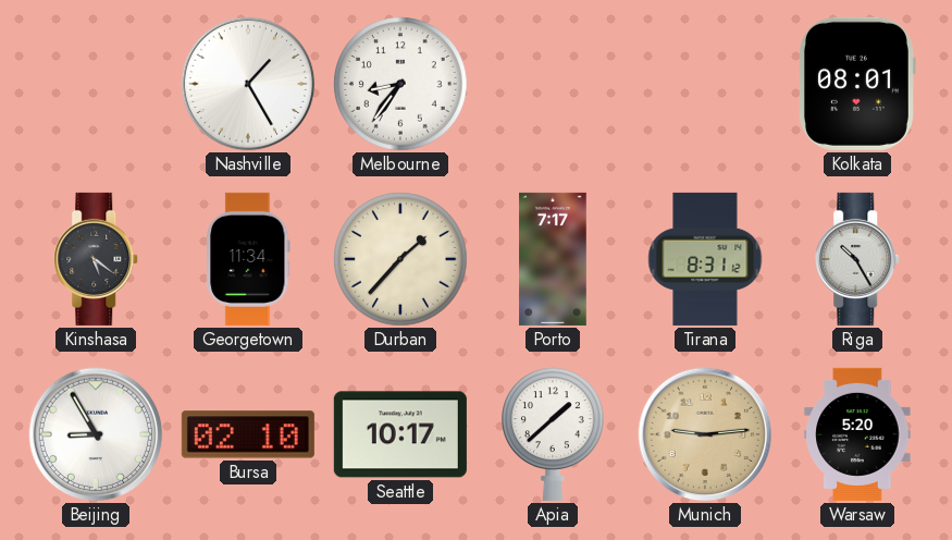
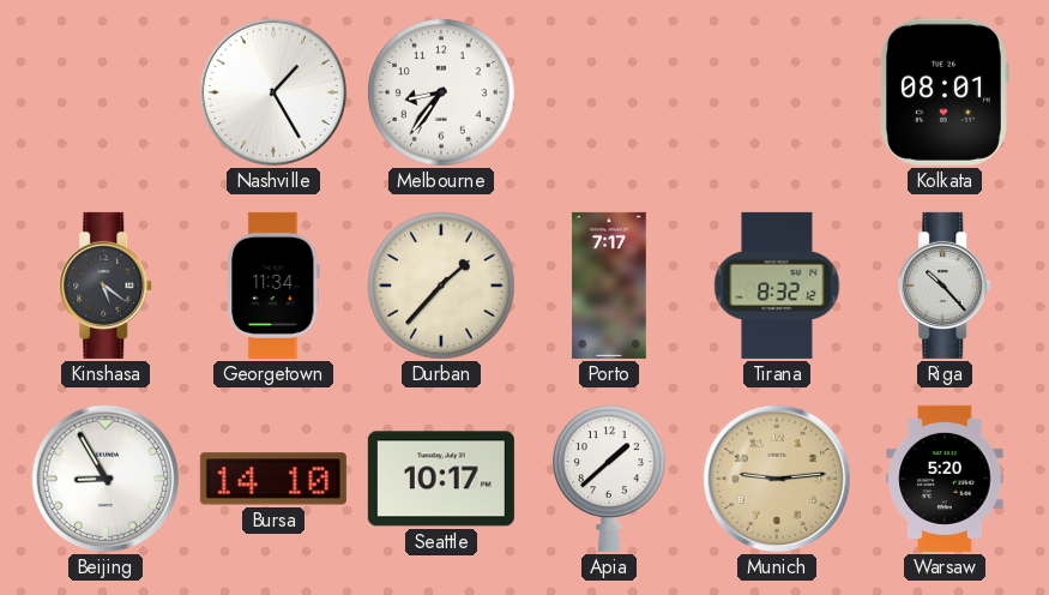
Tirana: 8:31 -> 8:32
Riga: 10:25 -> 10:23
Bursa: 02:10 -> 14:10
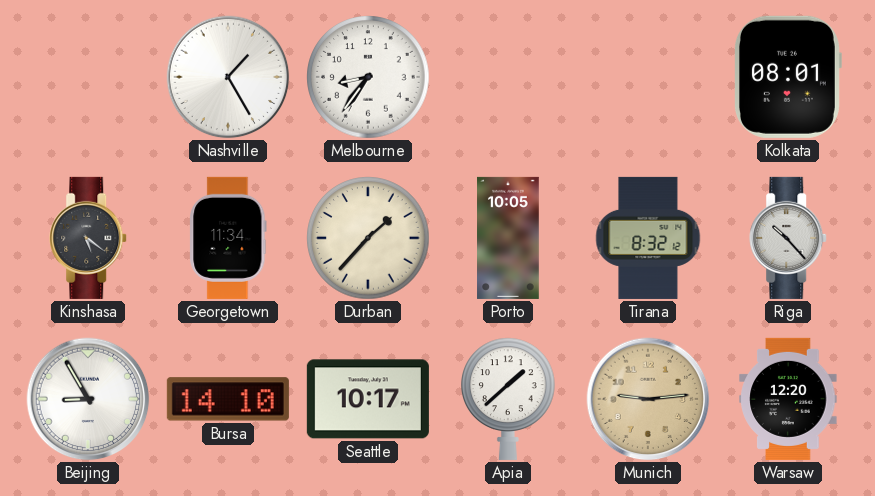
Porto: 7:17 -> 10:05
Warsaw: 5:20 -> 12:20
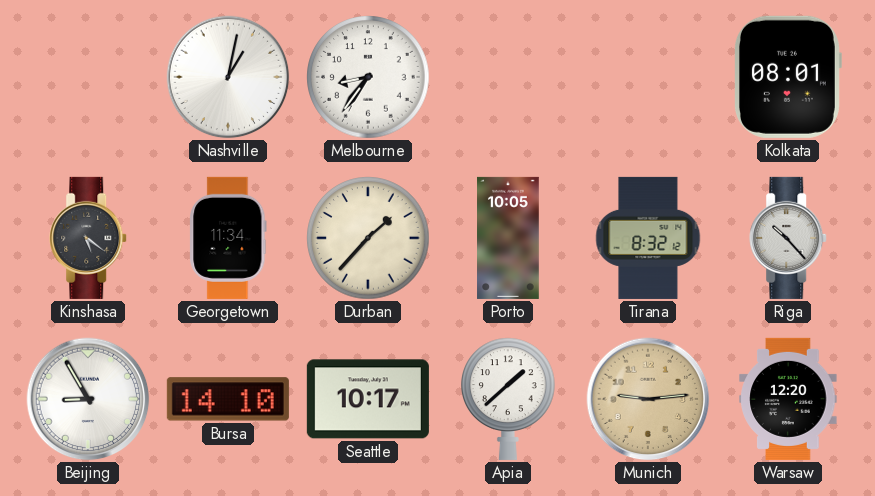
Nashville: 1:25 -> 1:02
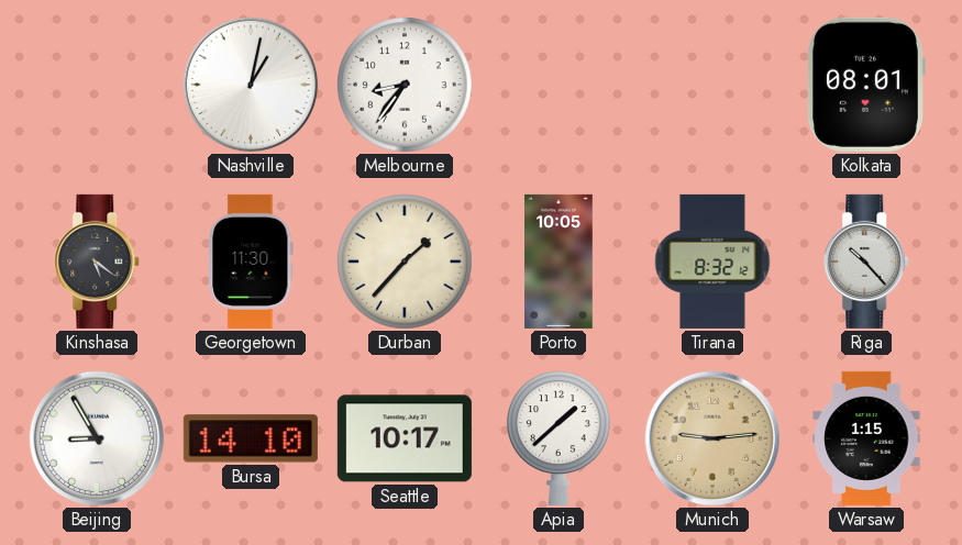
Georgetown: 11:34 -> 11:30
Warsaw: 12:20 -> 1:15
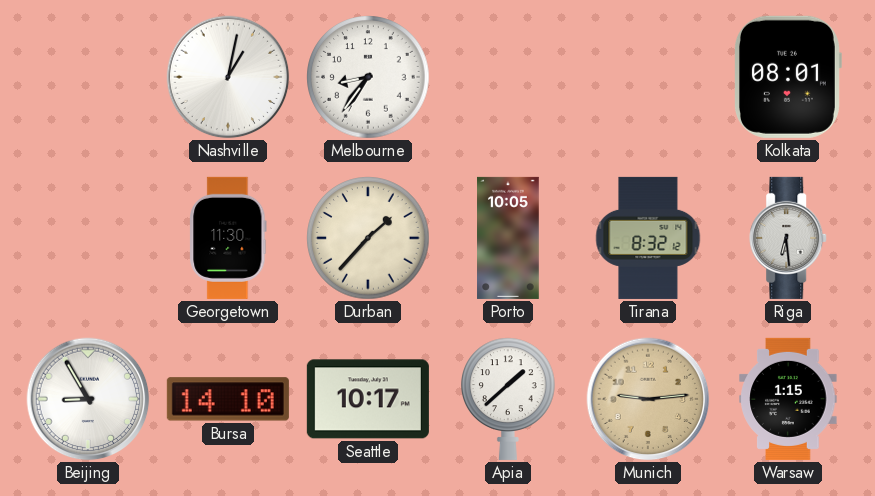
Kinshasa: 5:21 -> none
Riga: 10:23 -> 6:29
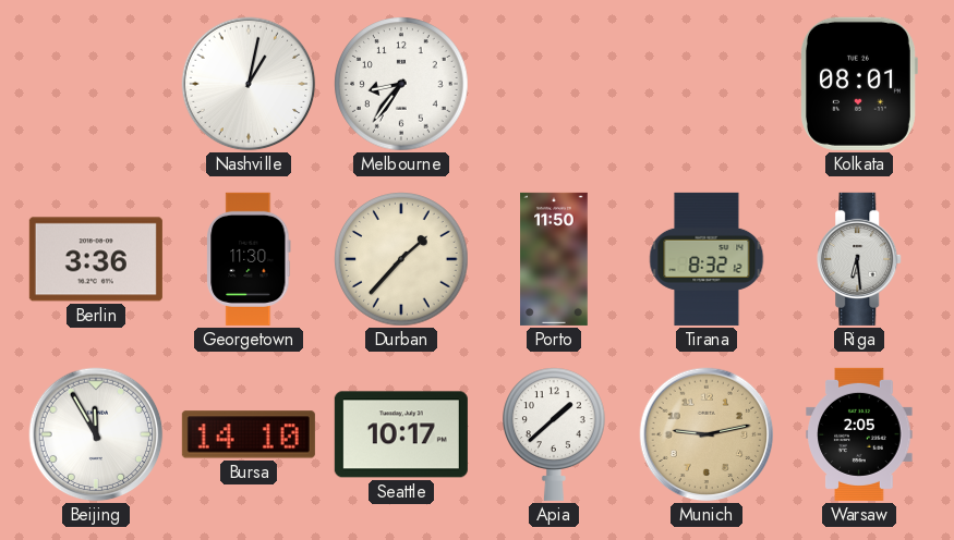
Berlin: none -> 3:36
Porto: 10:05 -> 11:50
Beijing: 8:55 -> 11:55
Munich: 9:14 -> 9:13
Warsaw: 1:15 -> 2:05
